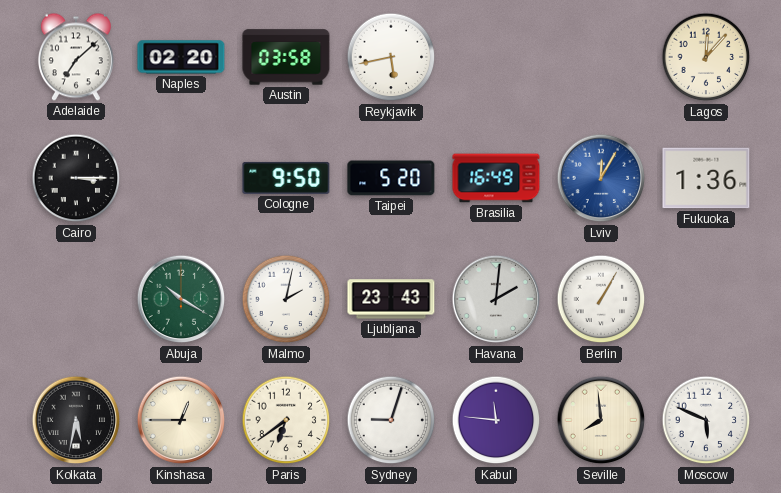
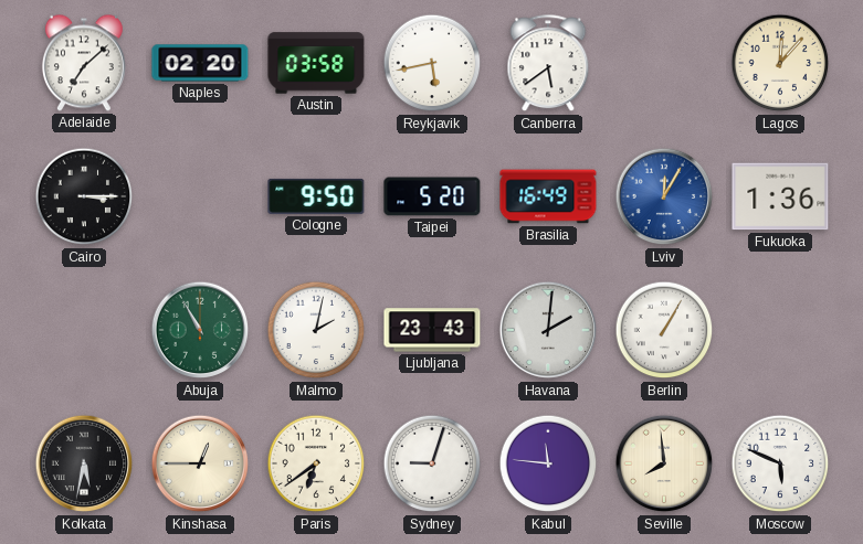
Canberra: none -> 5:39
Abuja: 10:20 -> 10:55
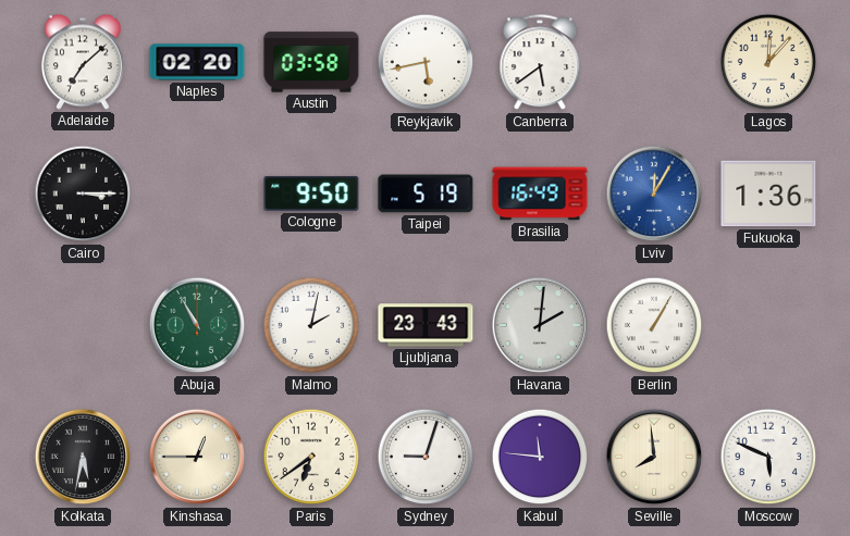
Taipei: 5:20 -> 5:19
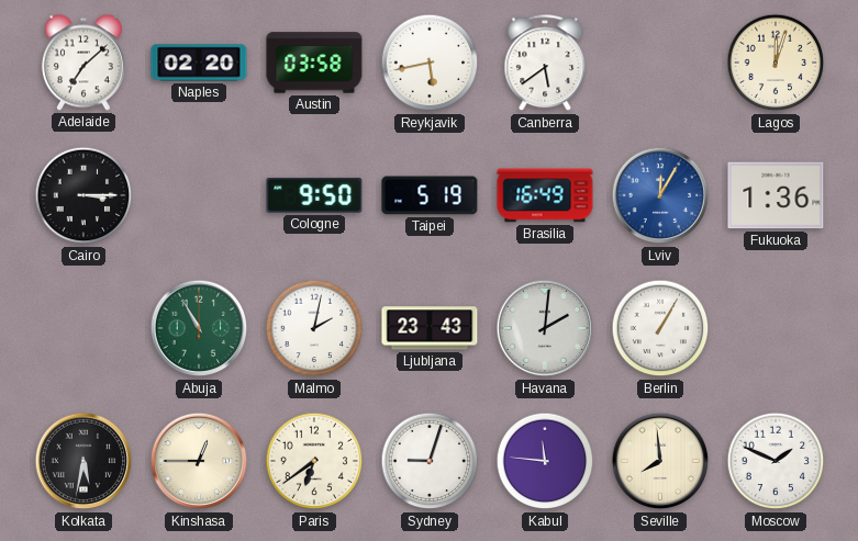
Lagos: 12:07 -> 12:03
Moscow: 5:49 -> 1:49
